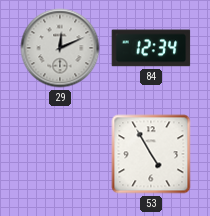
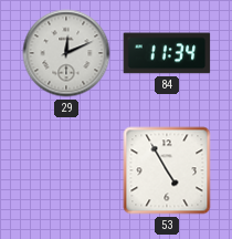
84: 12:34 -> 11:34
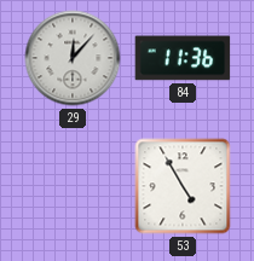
29: 12:11 -> 12:07
84: 11:34 -> 11:36
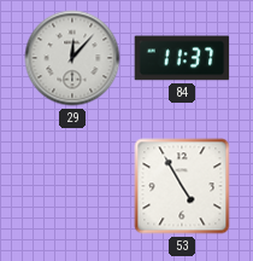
84: 11:36 -> 11:37
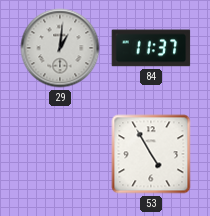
29: 12:07 -> 1:01
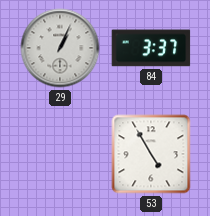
29: 1:01 -> 1:04
84: 11:37 -> 3:37
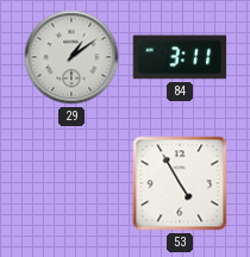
29: 1:04 -> 1:09
84: 3:37 -> 3:11
